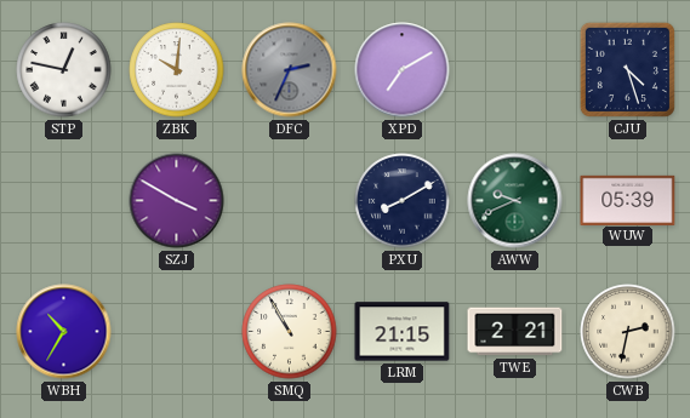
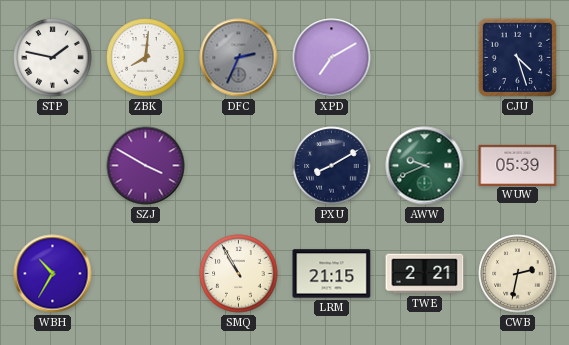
STP: 12:47 -> 1:47
ZBK: 10:01 -> 8:01
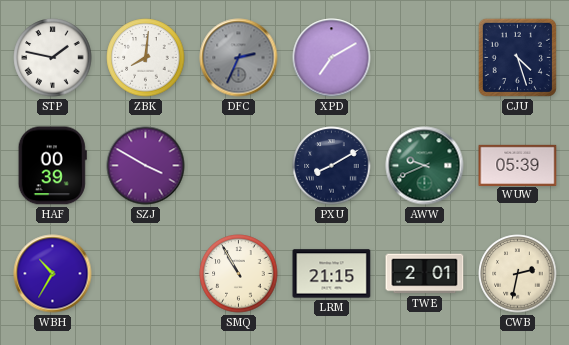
HAF: none -> 00:39
TWE: 2:21 -> 2:01
